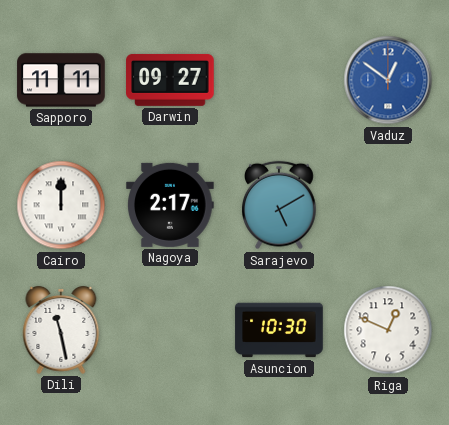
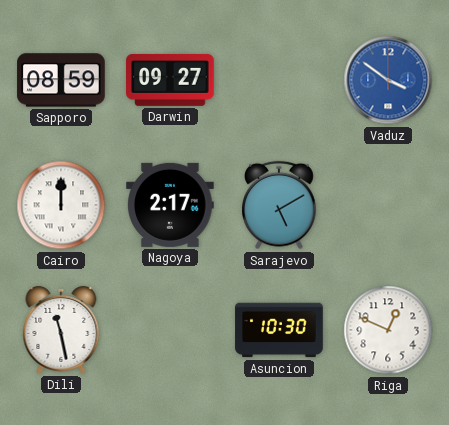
Sapporo: 11:11 -> 08:59
Vaduz: 12:51 -> 3:51
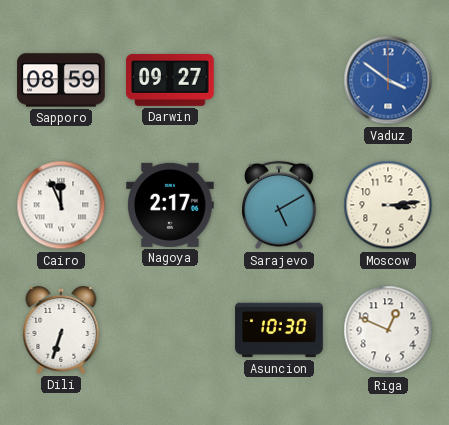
Cairo: 12:00 -> 11:56
Moscow: none -> 3:14
Dili: 11:28 -> 6:33
